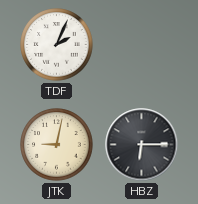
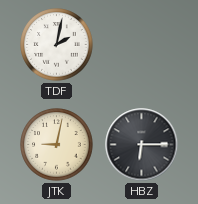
TDF: 2:04 -> 2:02
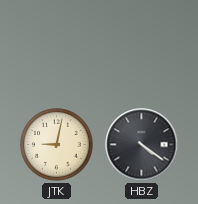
TDF: 2:02 -> none
HBZ: 6:15 -> 4:21
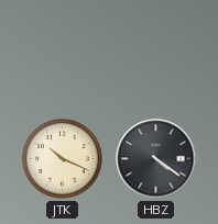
JTK: 9:02 -> 10:19
